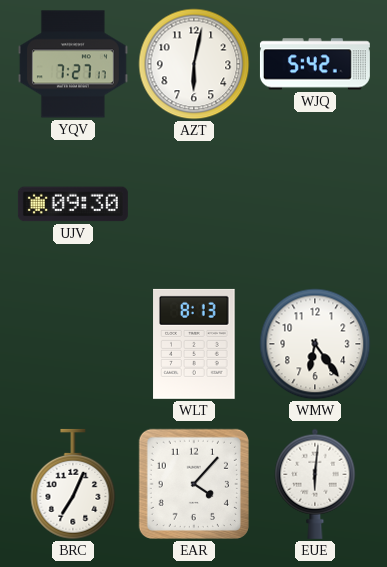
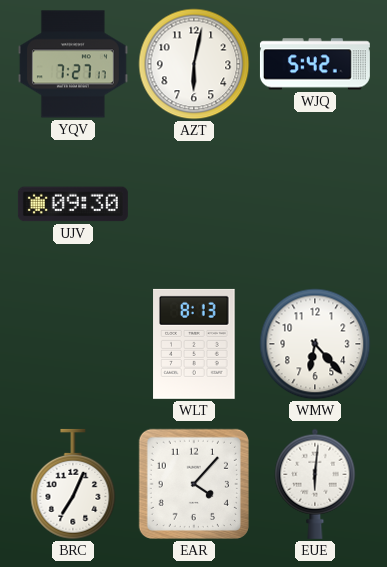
WMW: 6:24 -> 6:23
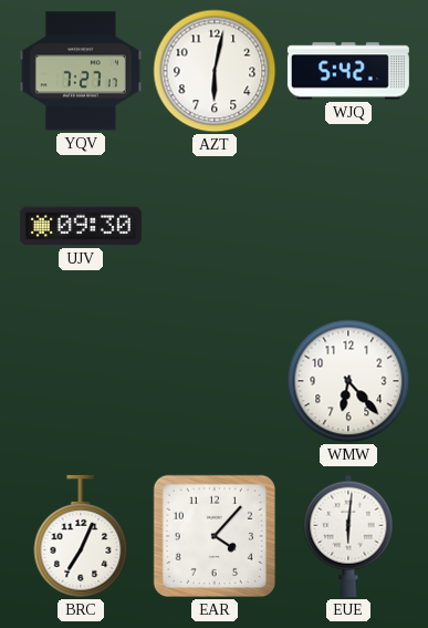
WLT: 8:13 -> none
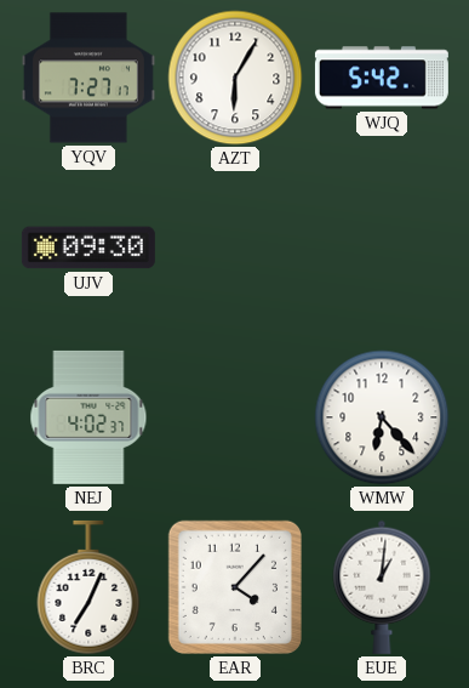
AZT: 6:02 -> 6:05
NEJ: none -> 4:02
EUE: 6:01 -> 1:01
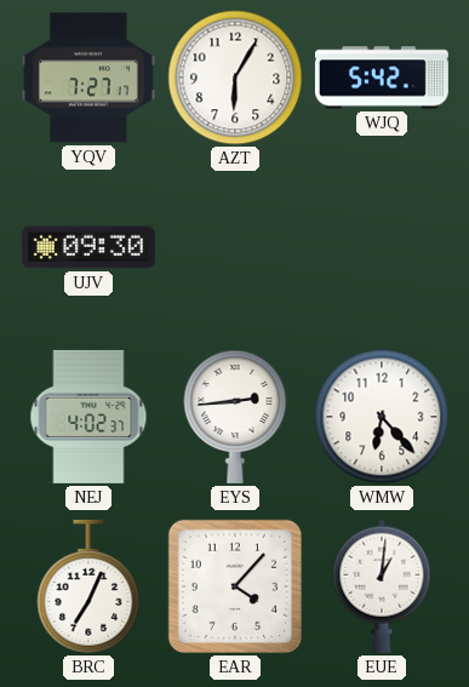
EYS: none -> 2:44
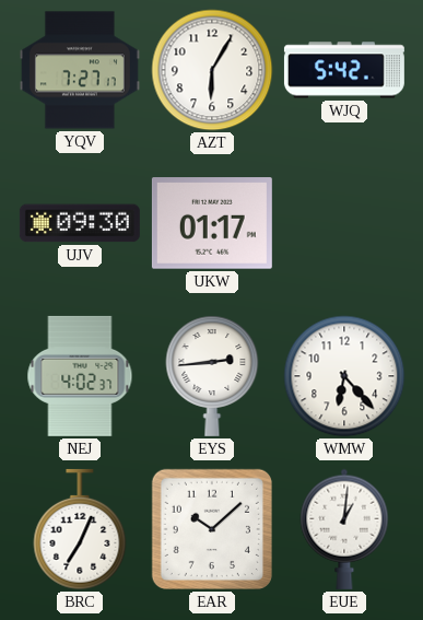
UKW: none -> 01:17
EAR: 4:07 -> 10:08
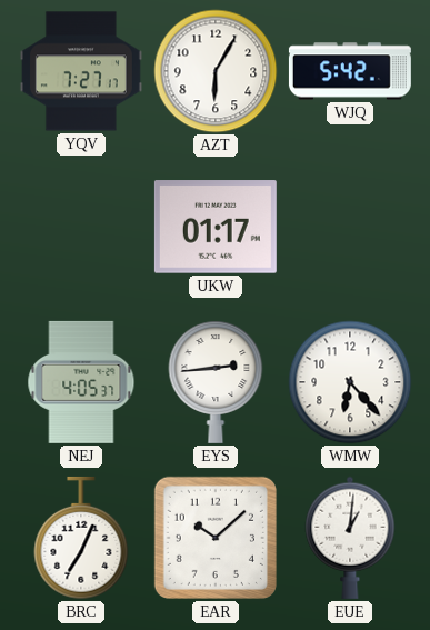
UJV: 09:30 -> none
NEJ: 4:02 -> 4:05
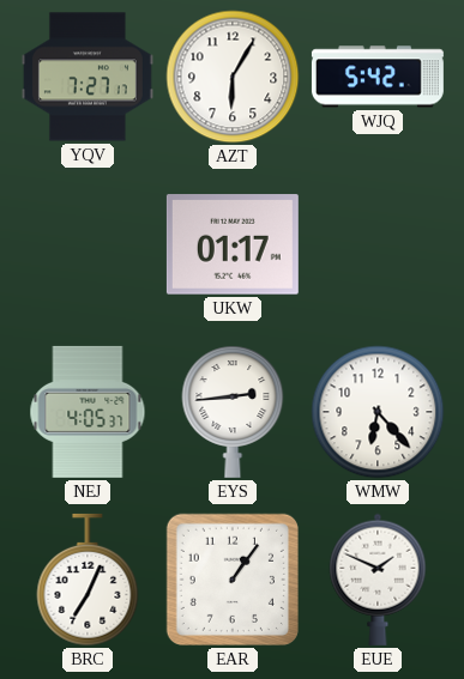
EAR: 10:08 -> 1:06
EUE: 1:01 -> 1:49
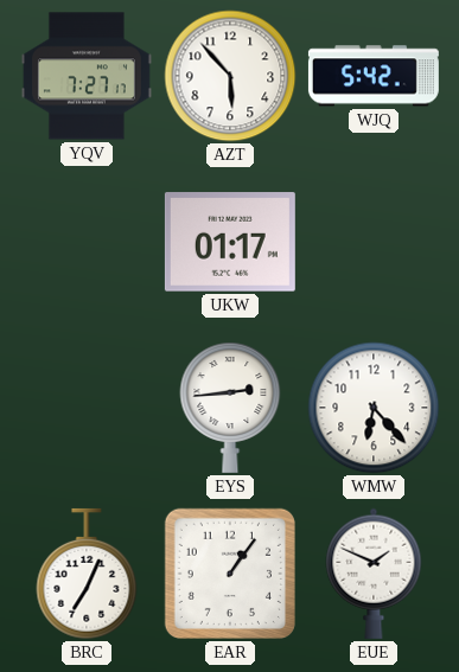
AZT: 6:05 -> 5:53
NEJ: 4:05 -> none
